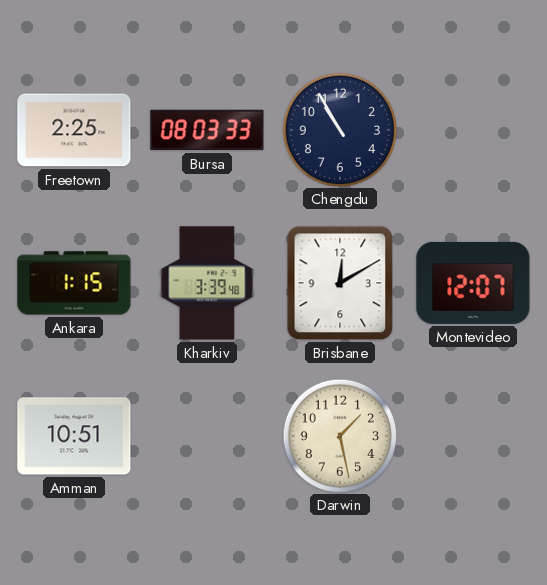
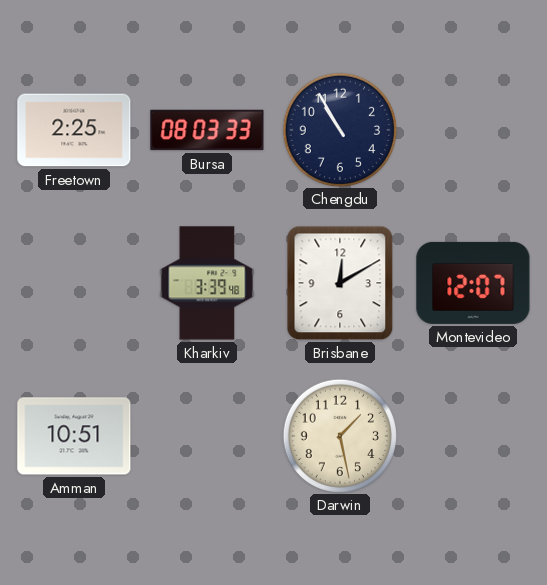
Ankara: 1:15 -> none
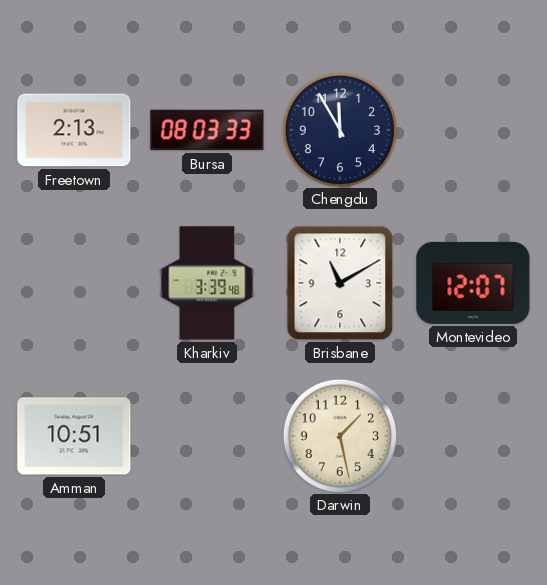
Freetown: 2:25 -> 2:13
Chengdu: 10:55 -> 11:55
Brisbane: 12:10 -> 11:10
